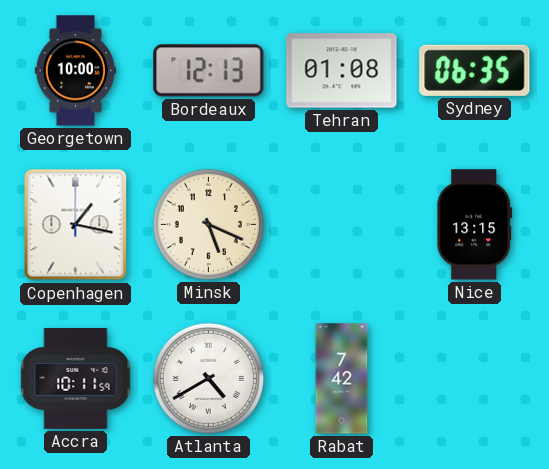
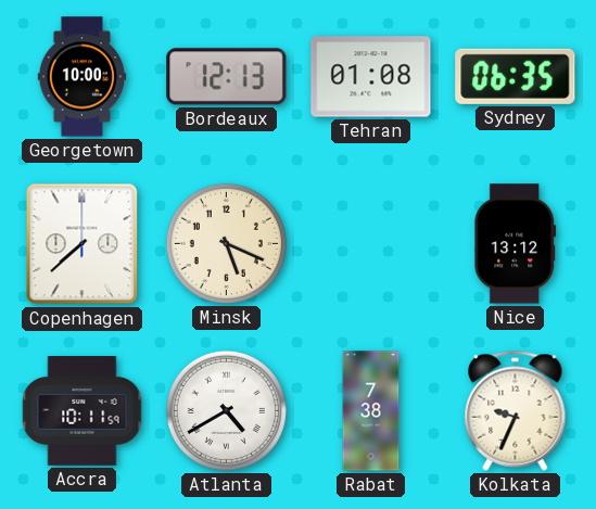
Copenhagen: 1:17 -> 7:38
Nice: 13:15 -> 13:12
Rabat: 7:42 -> 7:38
Kolkata: none -> 9:34
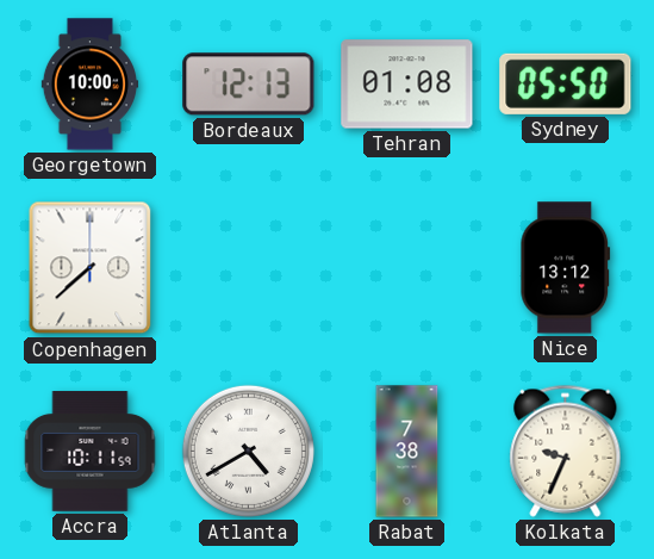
Sydney: 06:35 -> 05:50
Minsk: 5:19 -> none
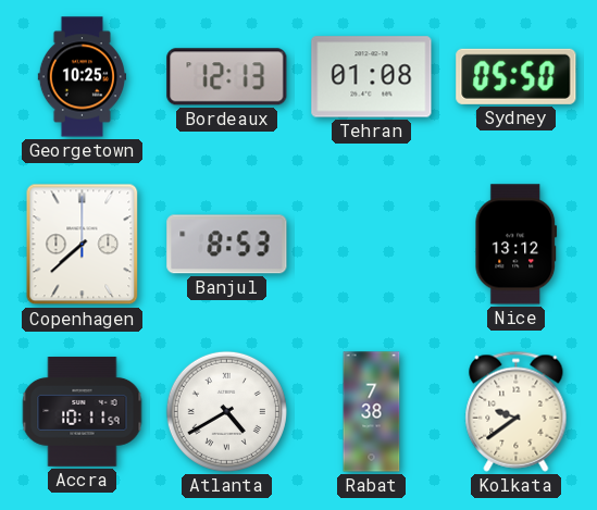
Georgetown: 10:00 -> 10:25
Banjul: none -> 8:53
Kolkata: 9:34 -> 9:39
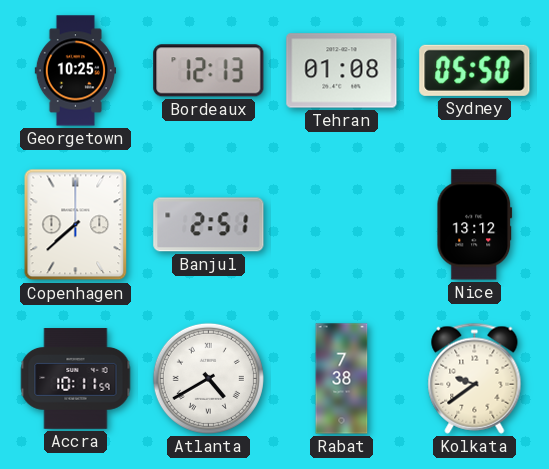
Banjul: 8:53 -> 2:51
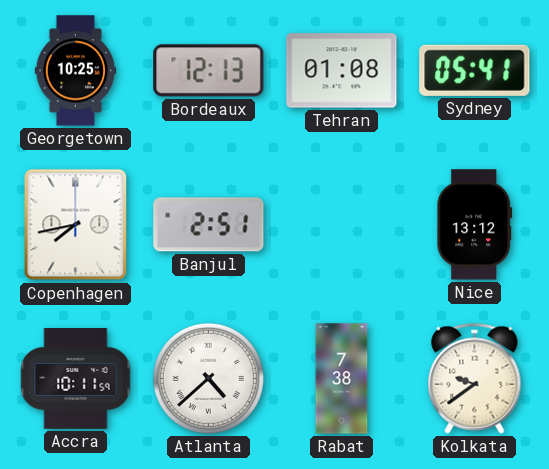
Sydney: 05:50 -> 05:41
Copenhagen: 7:38 -> 7:43
Atlanta: 4:40 -> 4:38
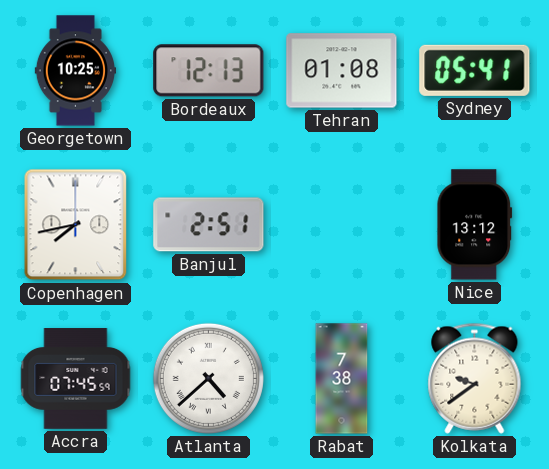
Accra: 10:11 -> 07:45
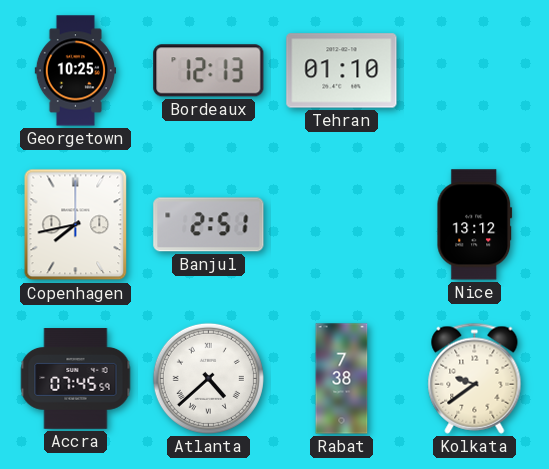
Tehran: 01:08 -> 01:10
Sydney: 05:41 -> none
